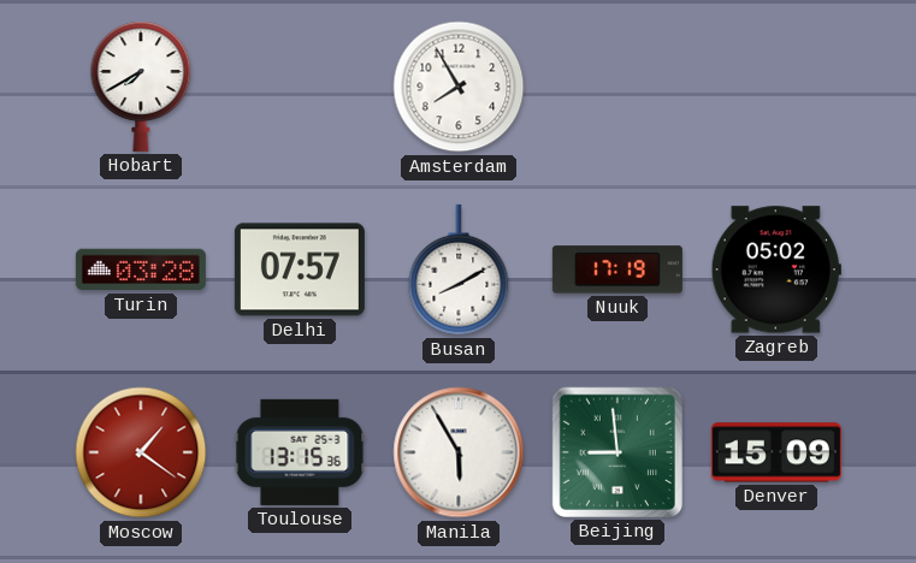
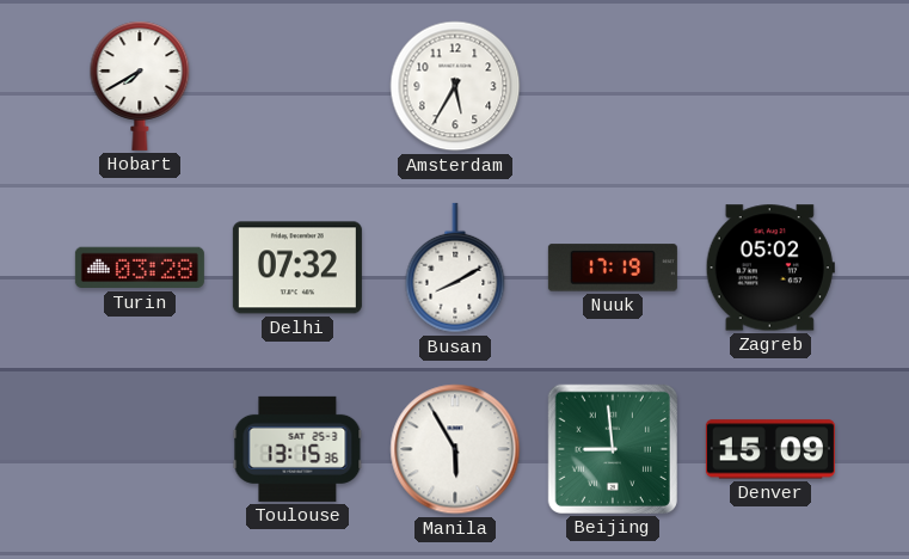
Amsterdam: 7:55 -> 5:35
Delhi: 07:57 -> 07:32
Moscow: 1:21 -> none
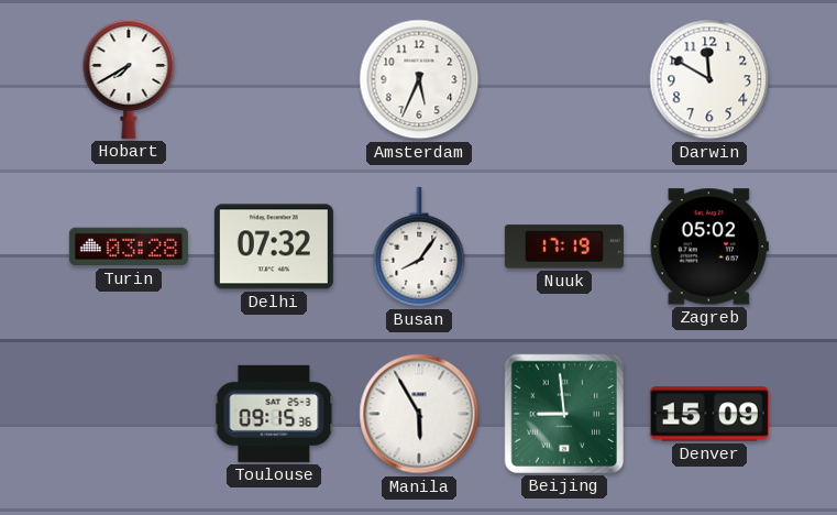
Amsterdam: 5:35 -> 5:34
Darwin: none -> 11:50
Busan: 8:10 -> 8:06
Toulouse: 13:15 -> 09:15
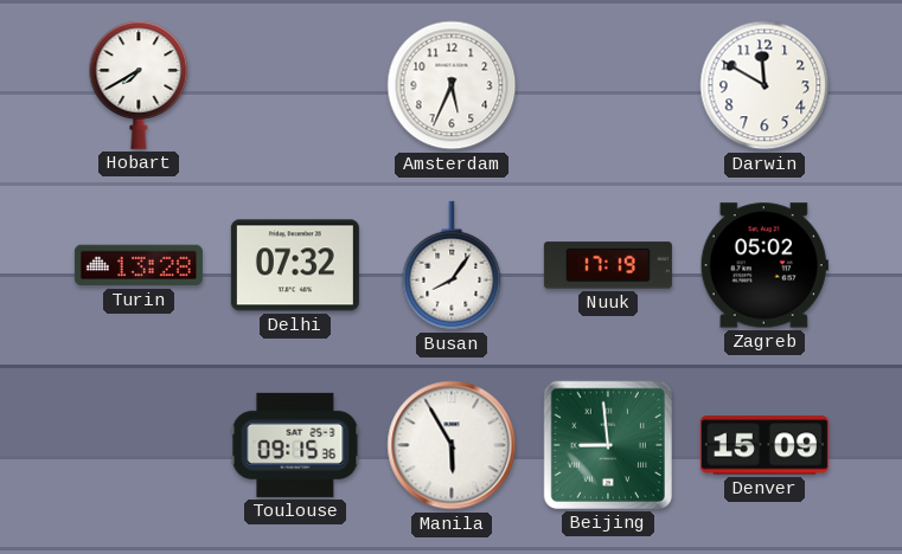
Turin: 03:28 -> 13:28
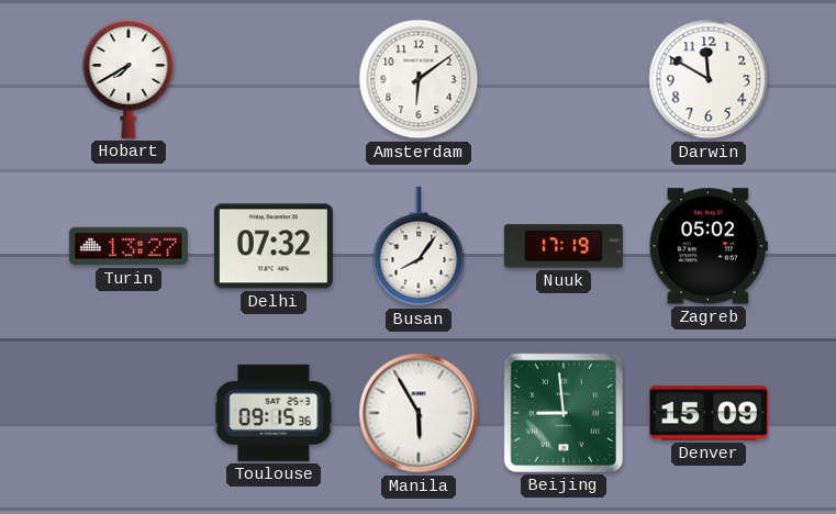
Amsterdam: 5:34 -> 6:09
Turin: 13:28 -> 13:27
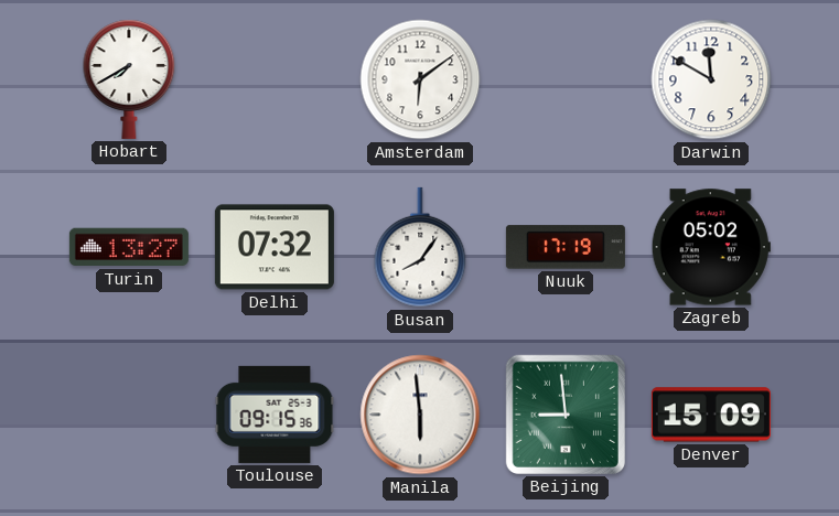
Manila: 5:55 -> 5:59
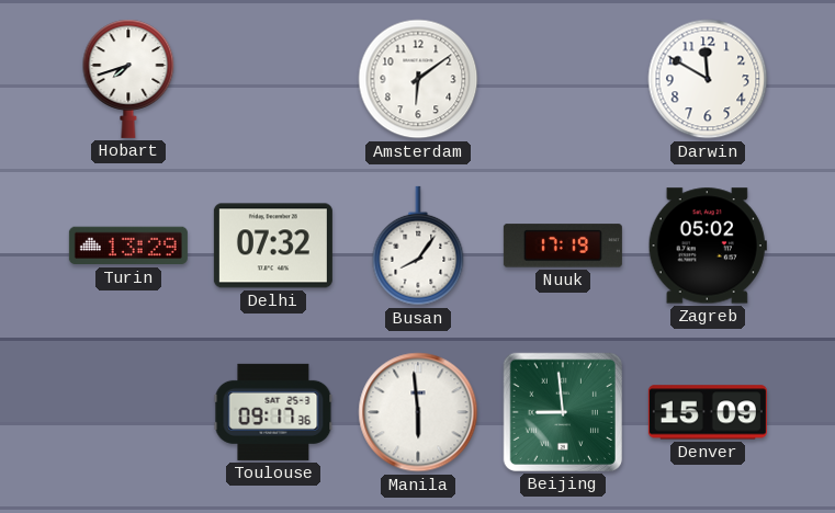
Hobart: 7:40 -> 7:42
Turin: 13:27 -> 13:29
Toulouse: 09:15 -> 09:17
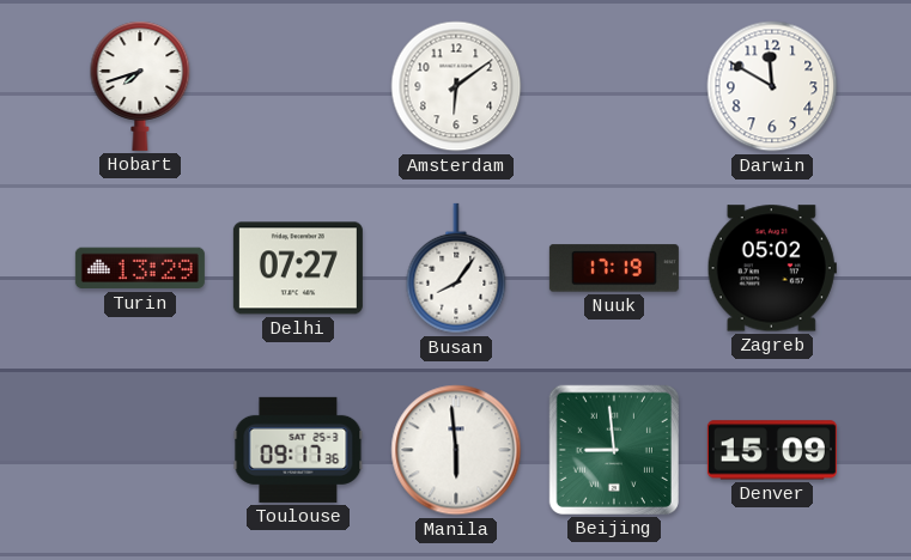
Delhi: 07:32 -> 07:27
